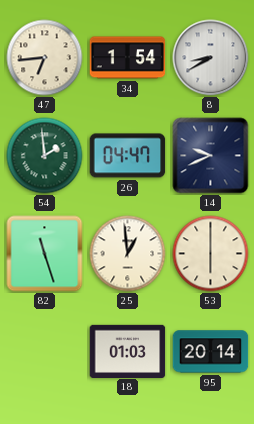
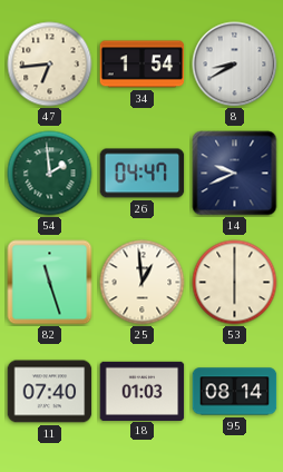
11: none -> 07:40
95: 20:14 -> 08:14
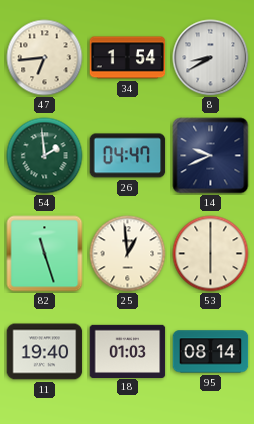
11: 07:40 -> 19:40
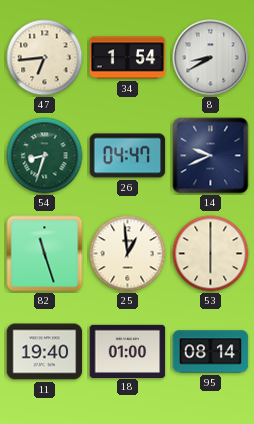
54: 1:59 -> 8:33
18: 01:03 -> 01:00
